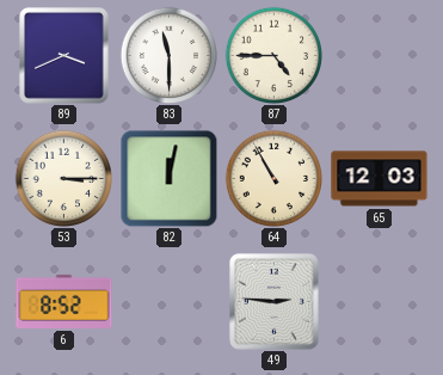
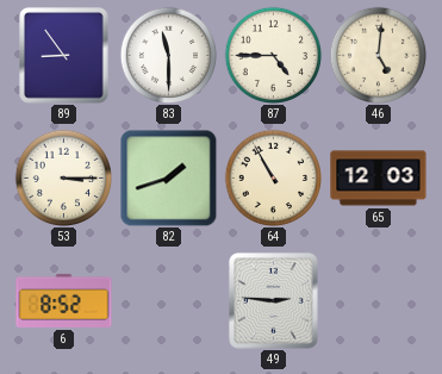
89: 3:41 -> 8:54
46: none -> 5:01
82: 12:02 -> 1:42
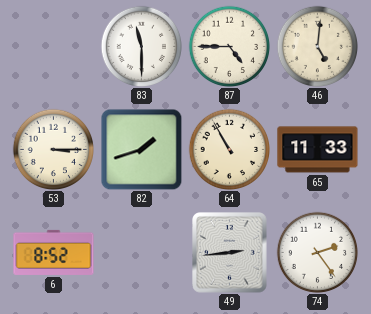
89: 8:54 -> none
65: 12:03 -> 11:33
49: 2:46 -> 2:44
74: none -> 2:24
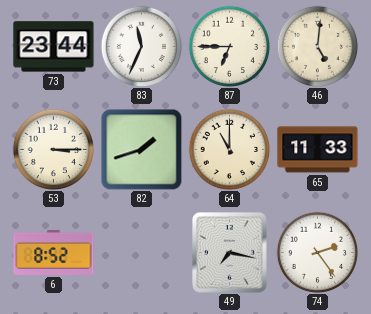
73: none -> 23:44
83: 11:30 -> 11:34
87: 4:45 -> 6:45
64: 10:55 -> 11:00
49: 2:44 -> 7:17
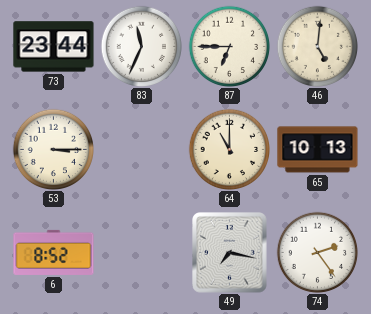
82: 1:42 -> none
65: 11:33 -> 10:13
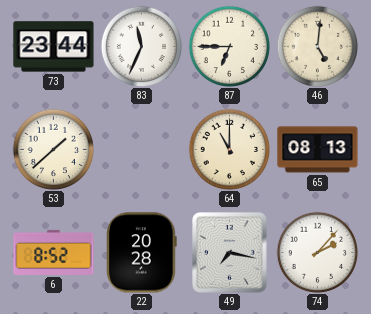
53: 3:15 -> 1:38
65: 10:13 -> 08:13
22: none -> 20:28
74: 2:24 -> 2:07
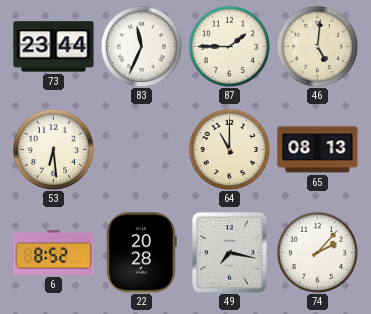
87: 6:45 -> 1:45
53: 1:38 -> 6:29
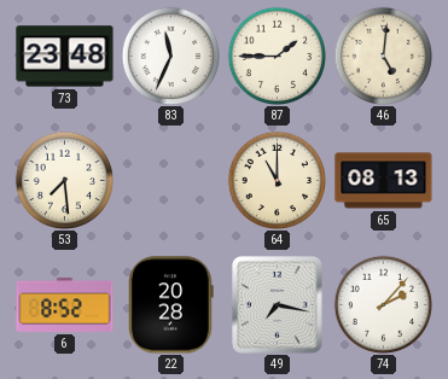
73: 23:44 -> 23:48
53: 6:29 -> 7:29
